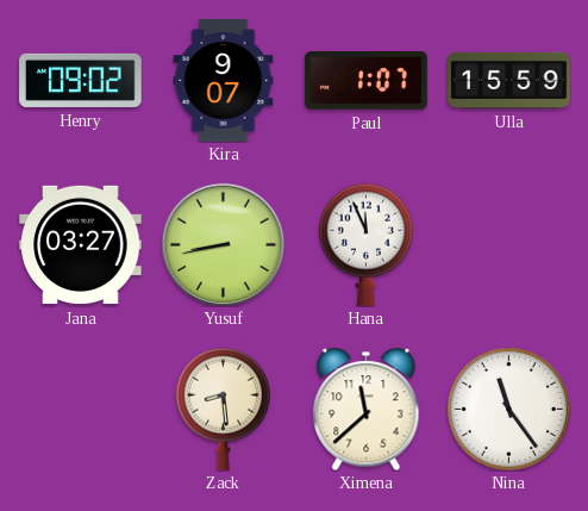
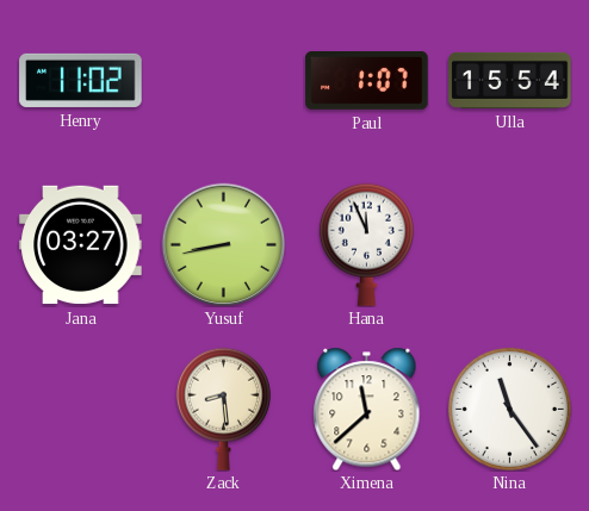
Henry: 09:02 -> 11:02
Kira: 9:07 -> none
Ulla: 15:59 -> 15:54
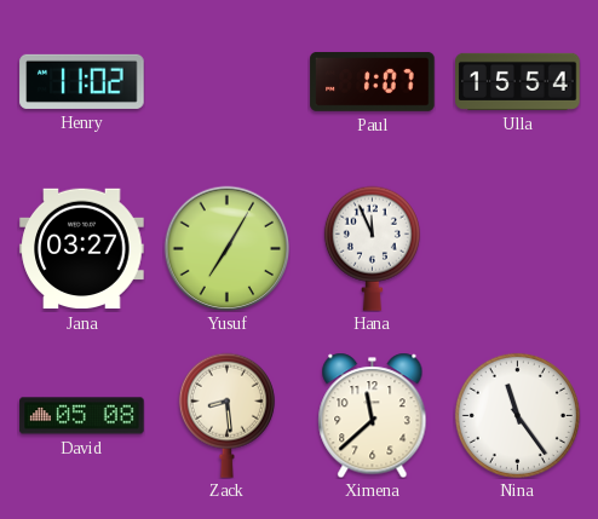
Yusuf: 8:43 -> 7:05
David: none -> 05:08
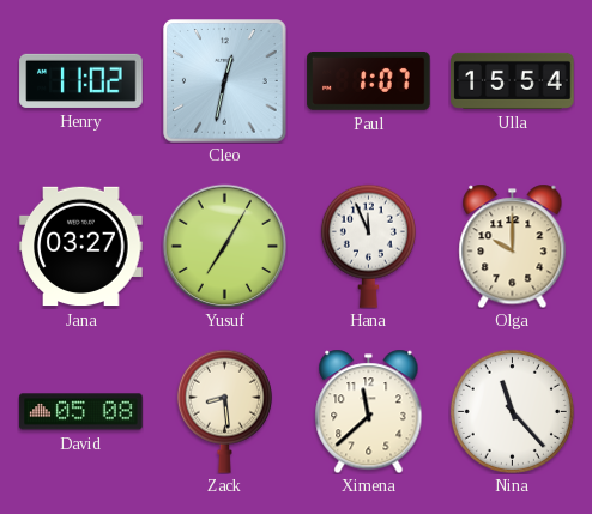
Cleo: none -> 12:32
Olga: none -> 10:00
Nina: 11:24 -> 11:23
